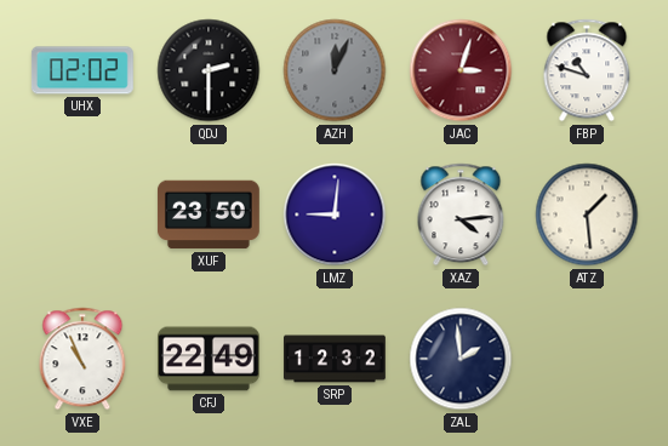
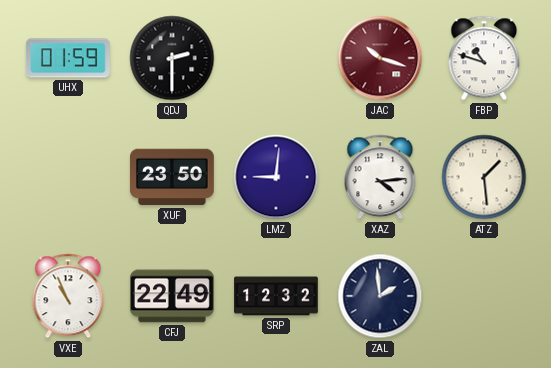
UHX: 02:02 -> 01:59
AZH: 12:04 -> none
JAC: 3:03 -> 10:18
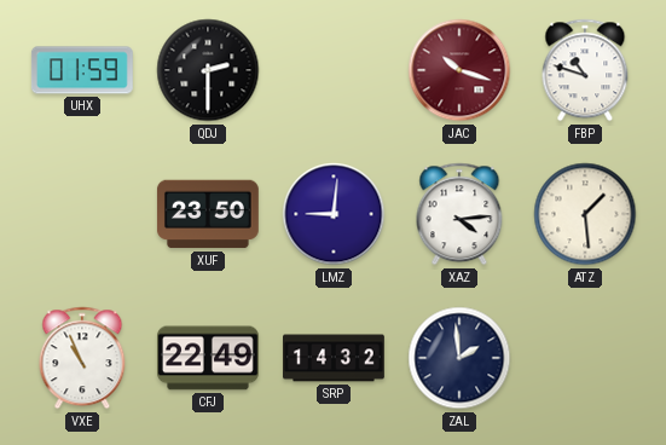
SRP: 12:32 -> 14:32
